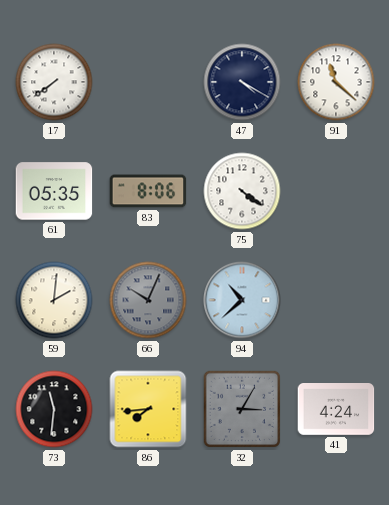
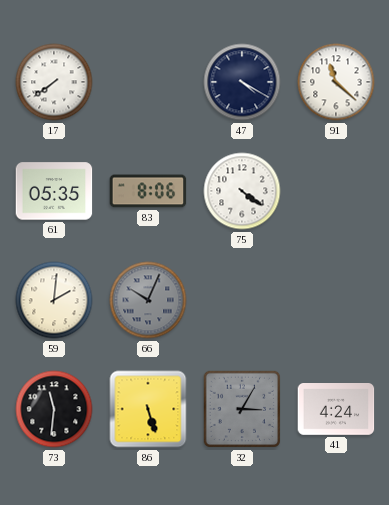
94: 10:38 -> none
86: 7:44 -> 5:27
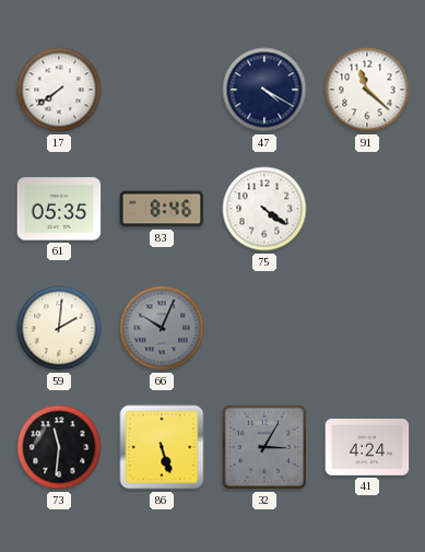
83: 8:06 -> 8:46
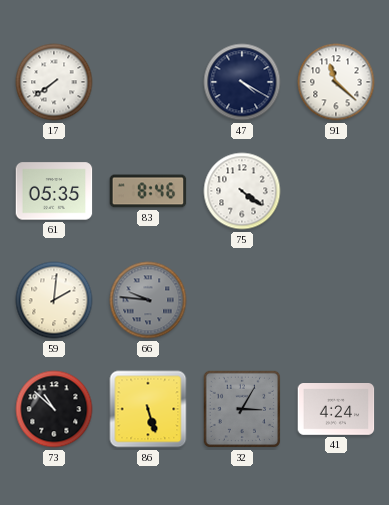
66: 10:04 -> 9:46
73: 11:31 -> 10:52
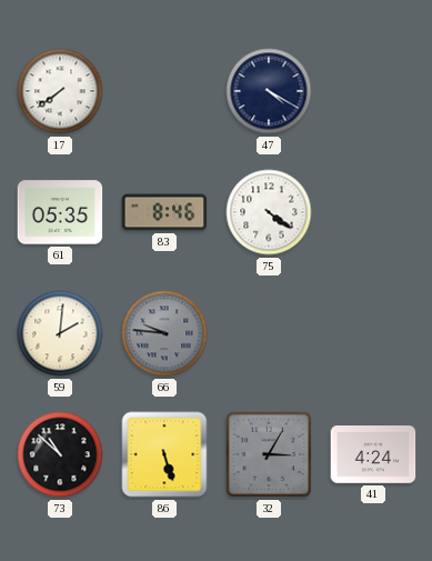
91: 11:22 -> none
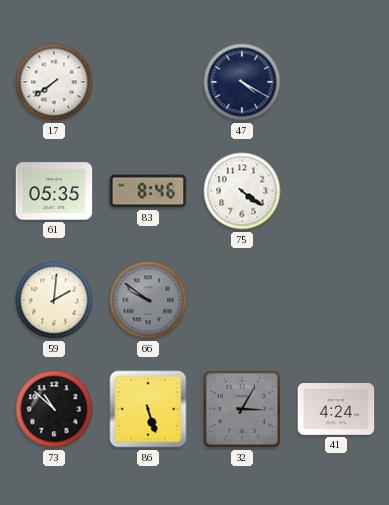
66: 9:46 -> 9:51
